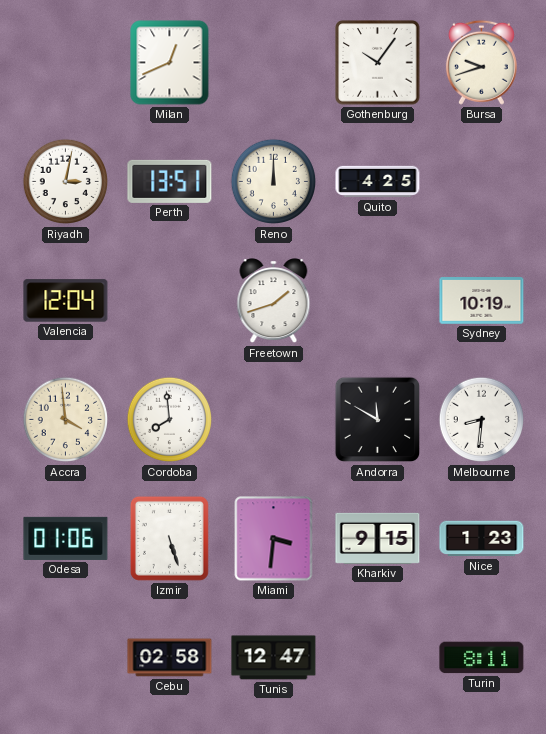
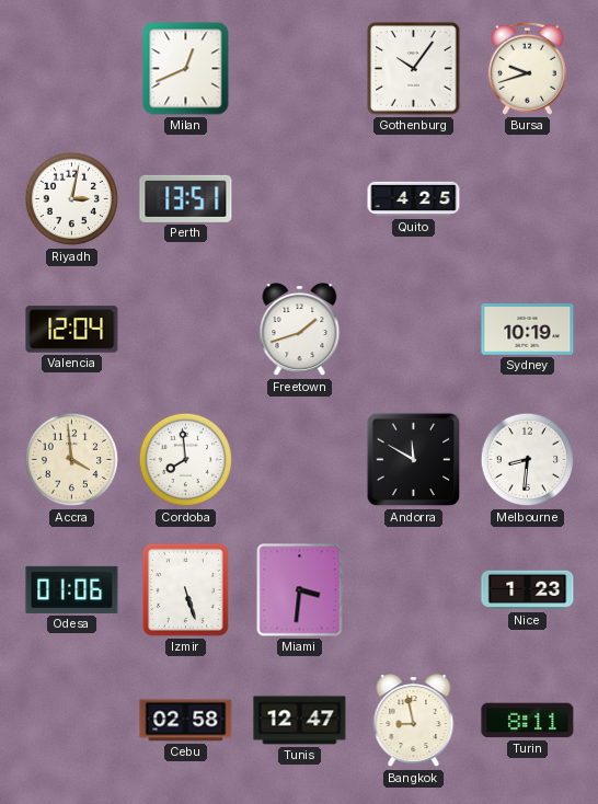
Reno: 12:00 -> none
Kharkiv: 9:15 -> none
Bangkok: none -> 8:58
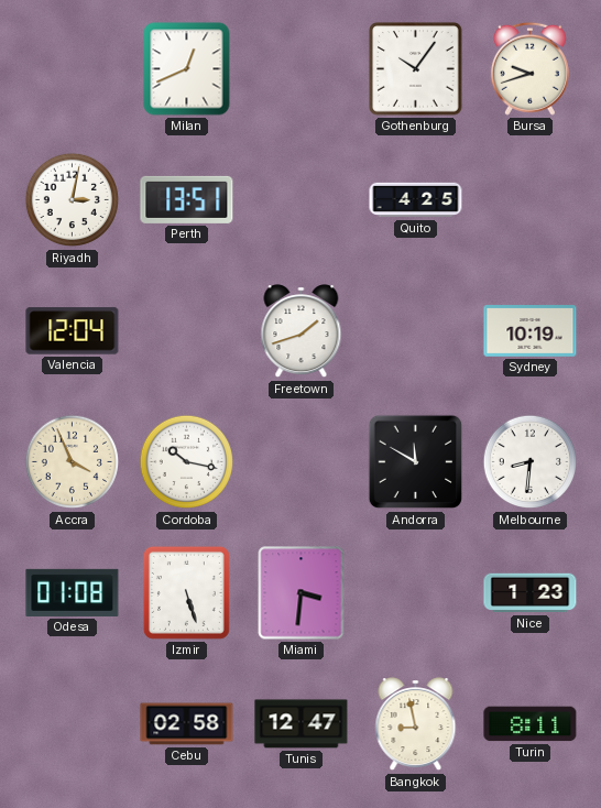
Accra: 3:59 -> 3:56
Cordoba: 7:59 -> 10:17
Odesa: 01:06 -> 01:08
